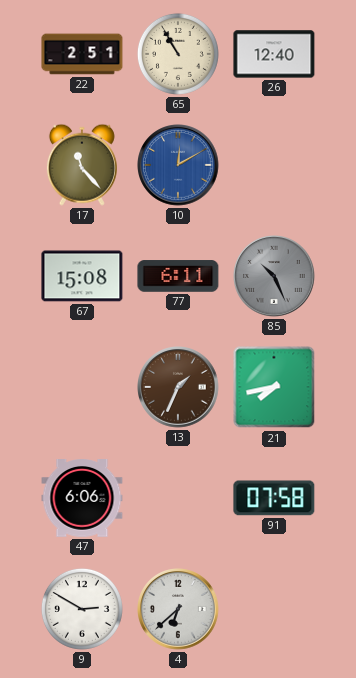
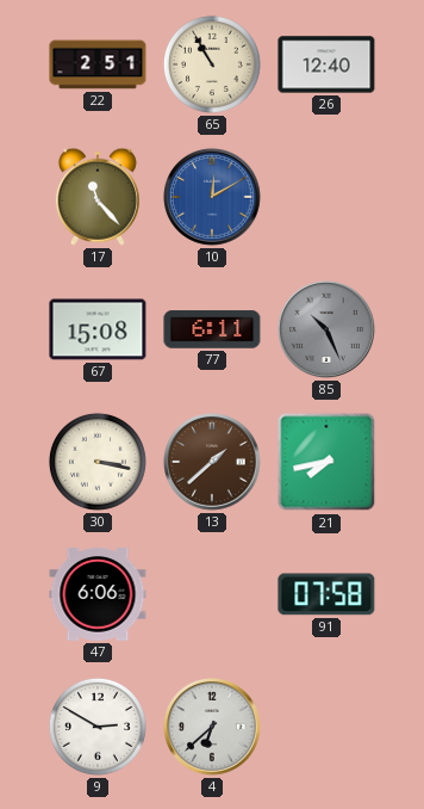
30: none -> 3:17
13: 1:34 -> 1:38
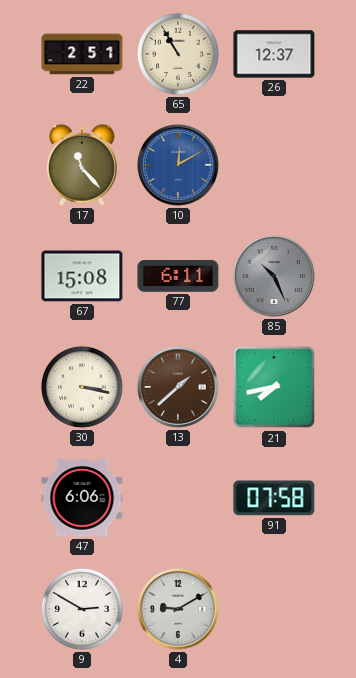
26: 12:40 -> 12:37
4: 6:38 -> 9:10
